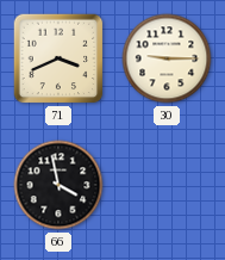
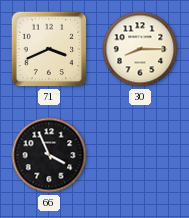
30: 9:15 -> 8:15
66: 3:58 -> 3:56
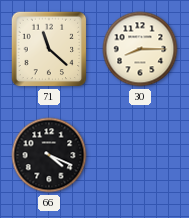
71: 3:41 -> 11:22
66: 3:56 -> 4:19
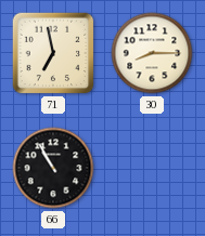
71: 11:22 -> 6:58
66: 4:19 -> 10:55
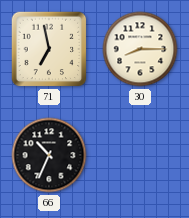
66: 10:55 -> 10:34
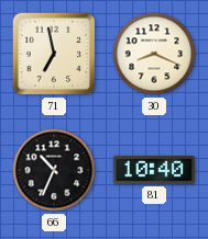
30: 8:15 -> 8:19
81: none -> 10:40
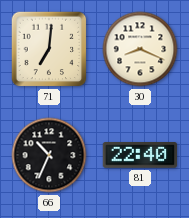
71: 6:58 -> 7:01
81: 10:40 -> 22:40
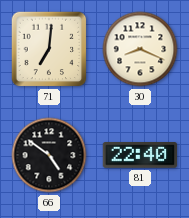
66: 10:34 -> 4:51
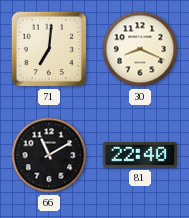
66: 4:51 -> 11:10
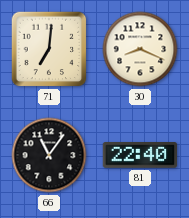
66: 11:10 -> 11:06
